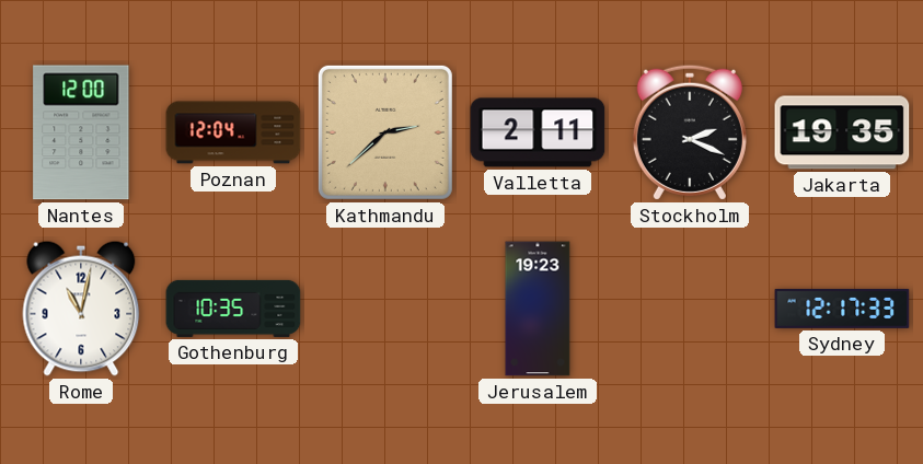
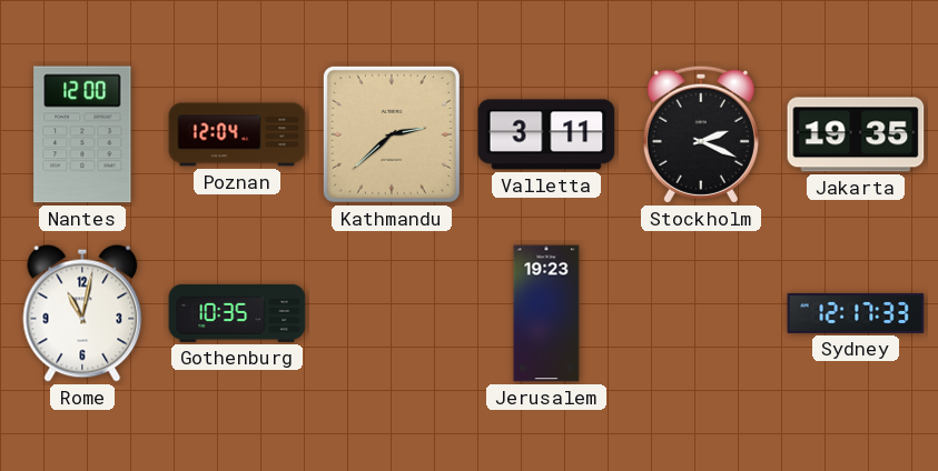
Valletta: 2:11 -> 3:11
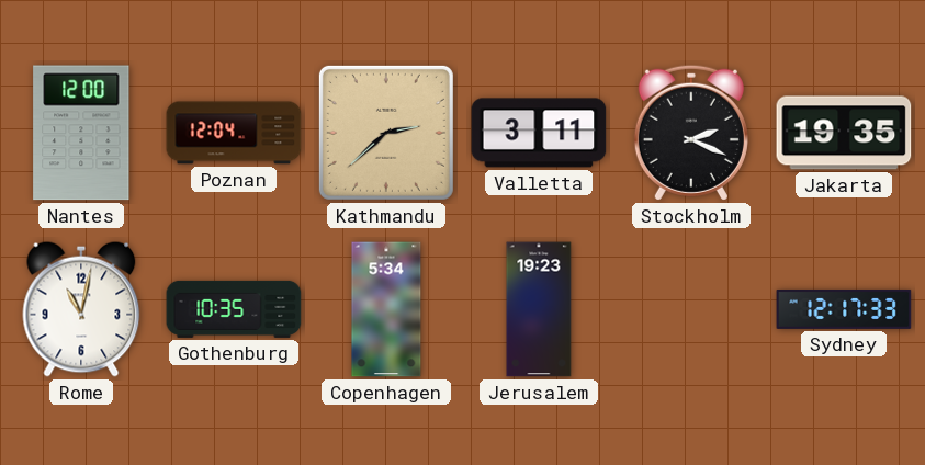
Copenhagen: none -> 5:34
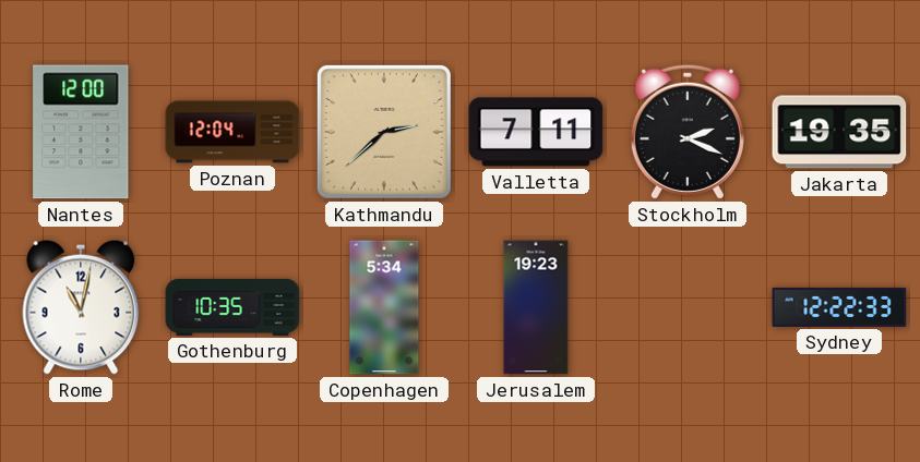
Valletta: 3:11 -> 7:11
Sydney: 12:17 -> 12:22
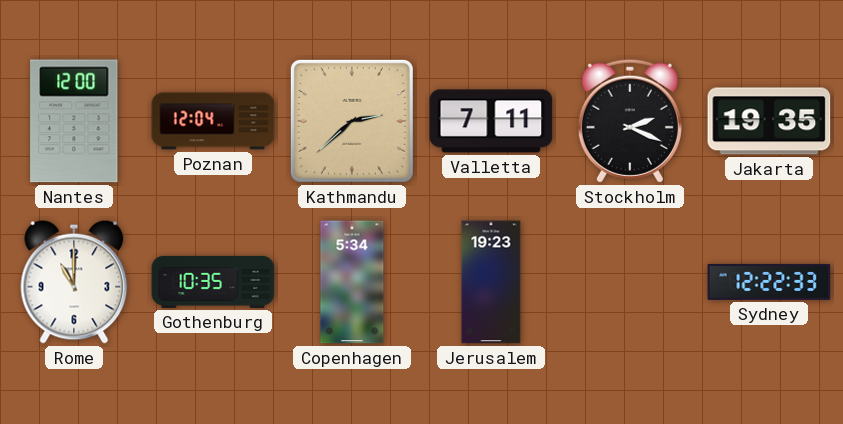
Rome: 11:02 -> 11:00
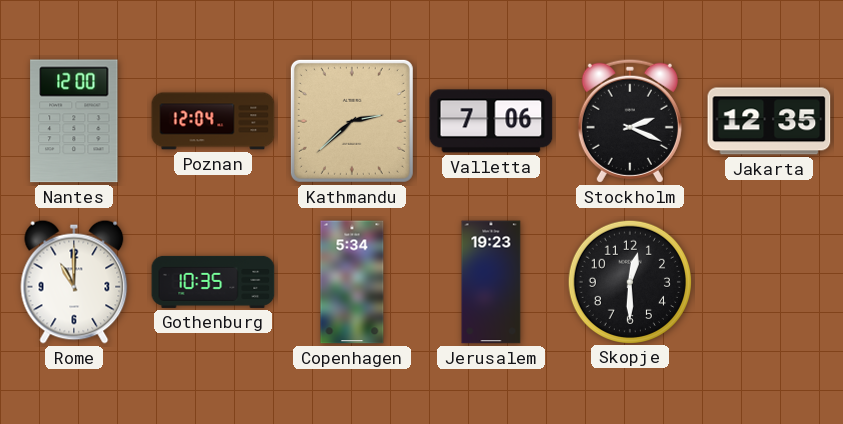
Valletta: 7:11 -> 7:06
Jakarta: 19:35 -> 12:35
Skopje: none -> 12:30
Sydney: 12:22 -> none
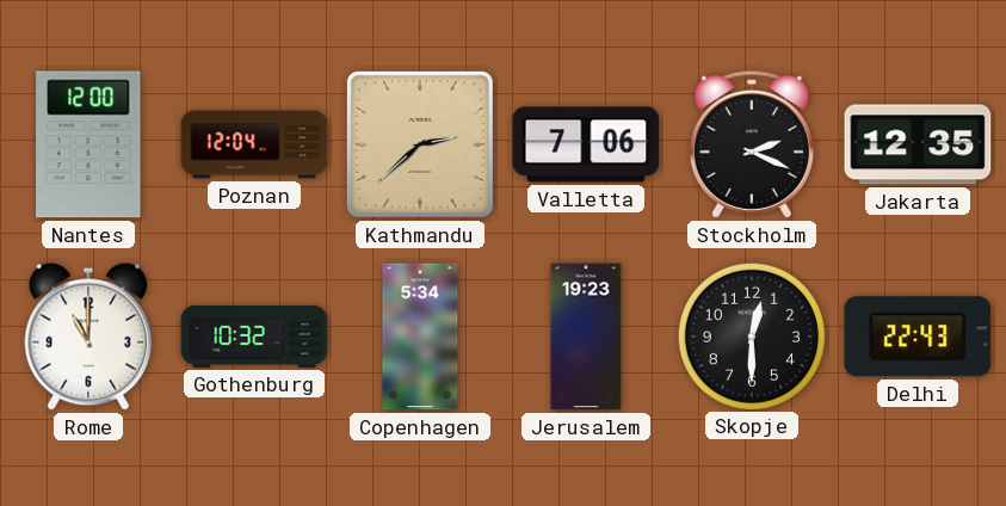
Gothenburg: 10:35 -> 10:32
Delhi: none -> 22:43
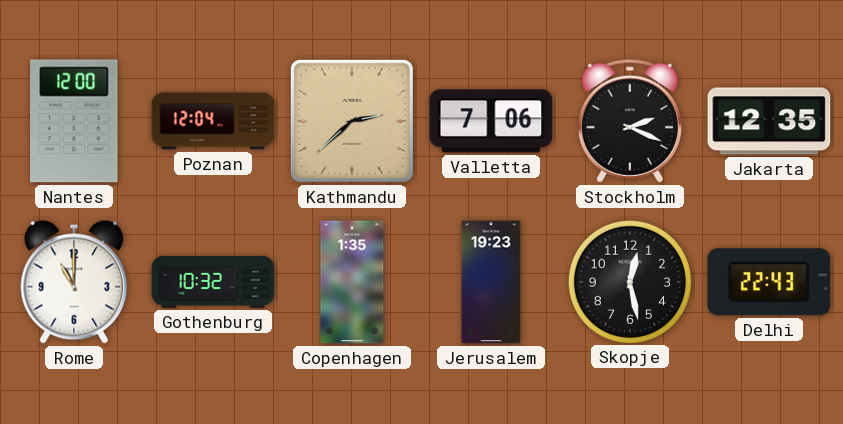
Copenhagen: 5:34 -> 1:35
Skopje: 12:30 -> 12:28
